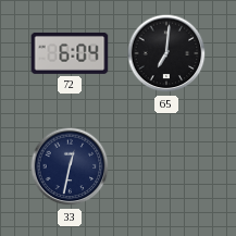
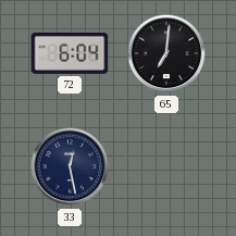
33: 12:32 -> 12:28
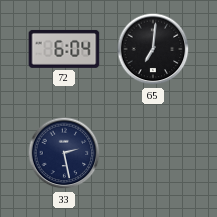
33: 12:28 -> 2:28
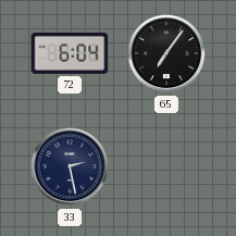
65: 7:01 -> 7:06
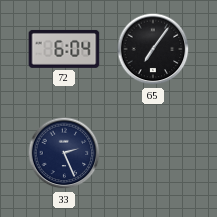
33: 2:28 -> 2:26
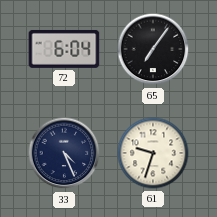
33: 2:26 -> 4:26
61: none -> 9:33
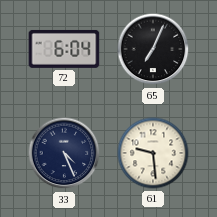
65: 7:06 -> 7:04
61: 9:33 -> 9:29
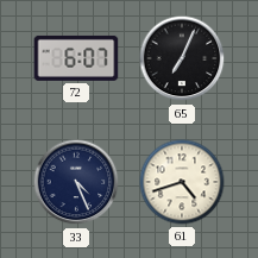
72: 6:04 -> 6:07
61: 9:29 -> 4:42
